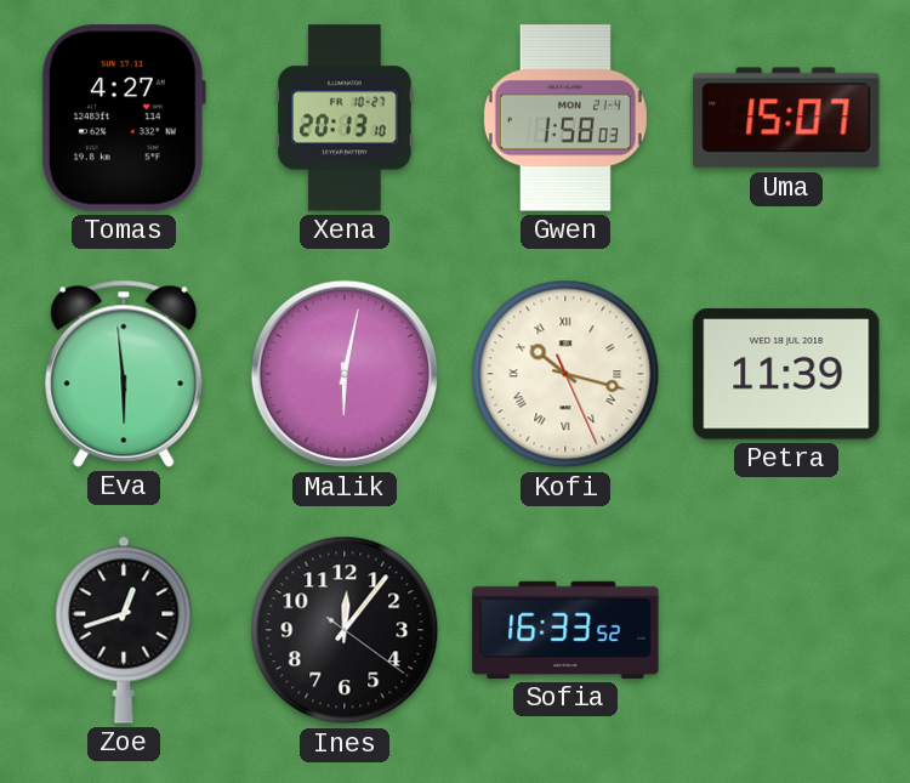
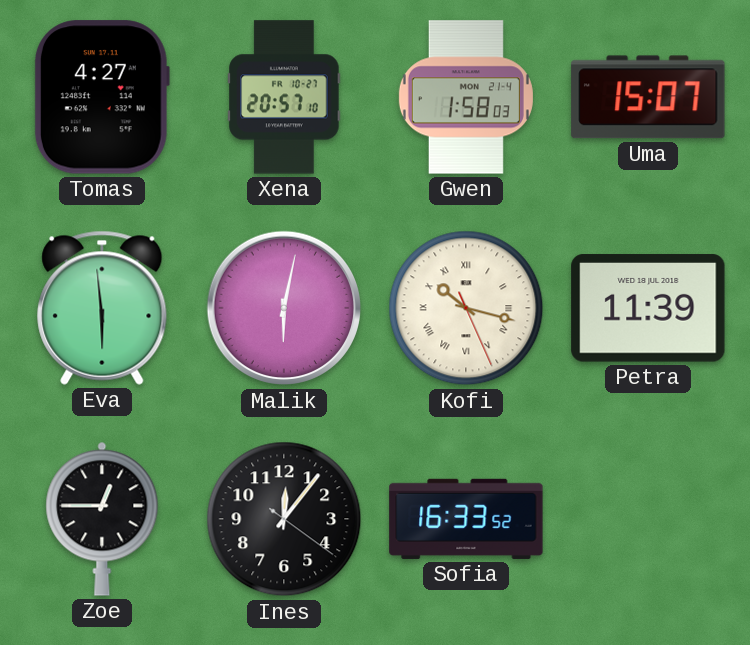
Xena: 20:13 -> 20:57
Zoe: 12:42 -> 12:45
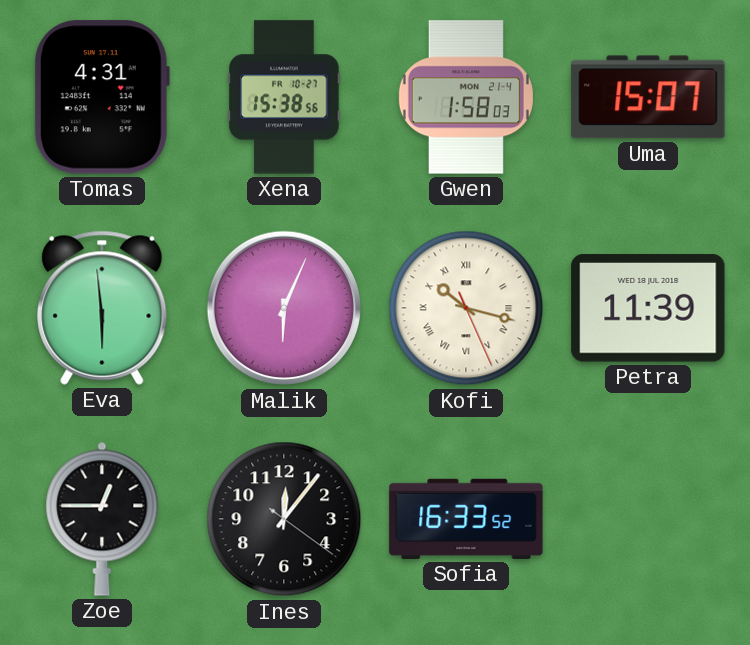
Tomas: 4:27 -> 4:31
Xena: 20:57 -> 15:38
Malik: 6:02 -> 6:04
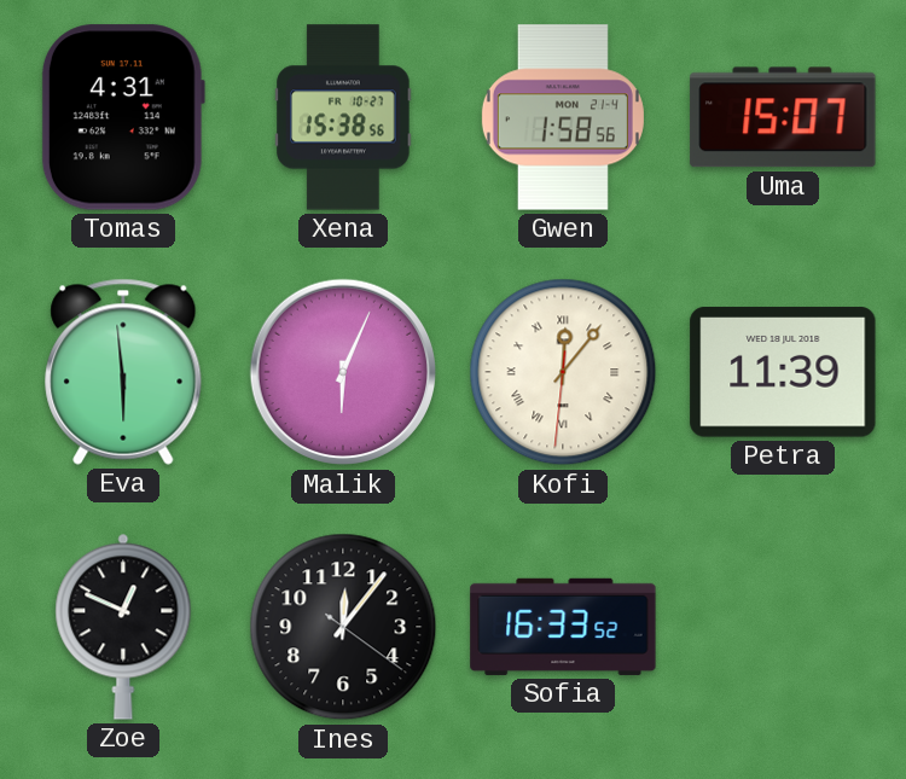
Gwen: 1:58:03 -> 1:58:56
Kofi: 10:17 -> 12:06
Zoe: 12:45 -> 12:49
